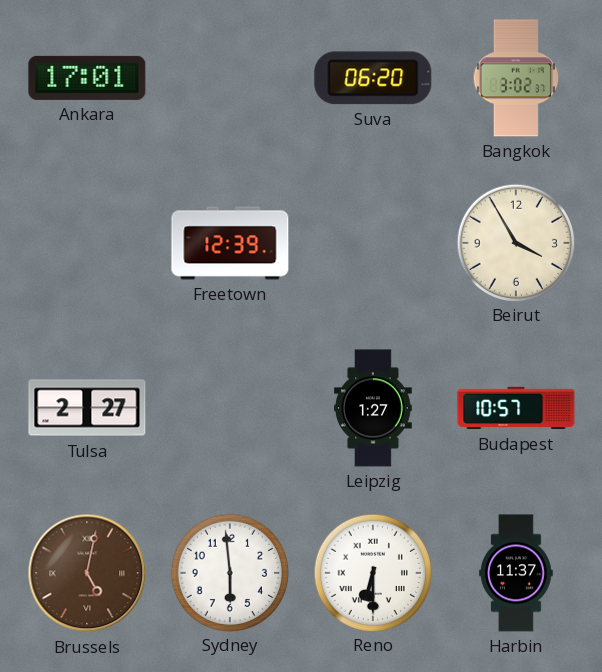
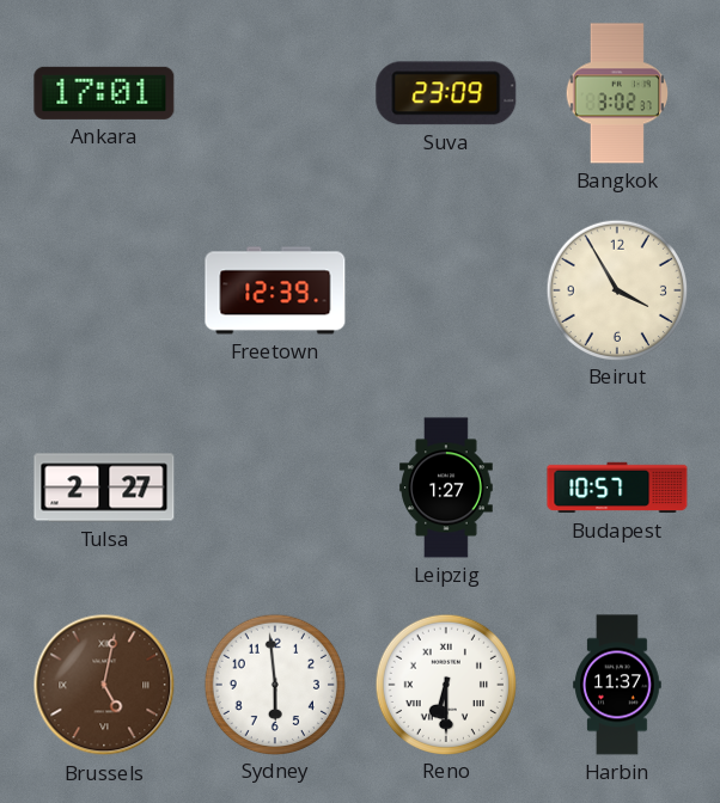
Suva: 06:20 -> 23:09
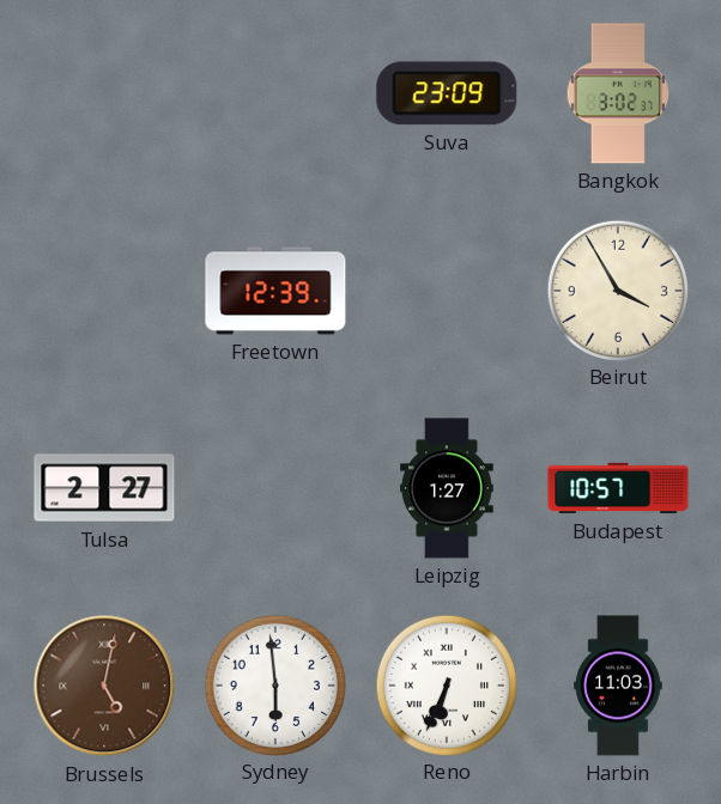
Ankara: 17:01 -> none
Reno: 6:30 -> 6:34
Harbin: 11:37 -> 11:03
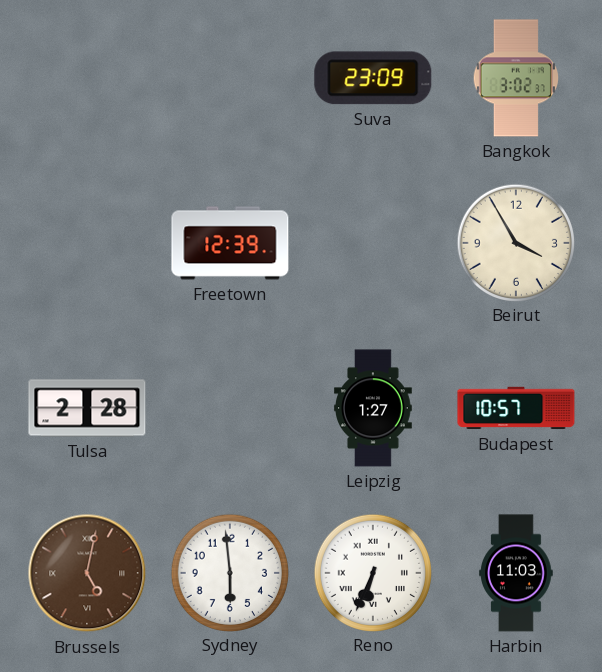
Tulsa: 2:27 -> 2:28
